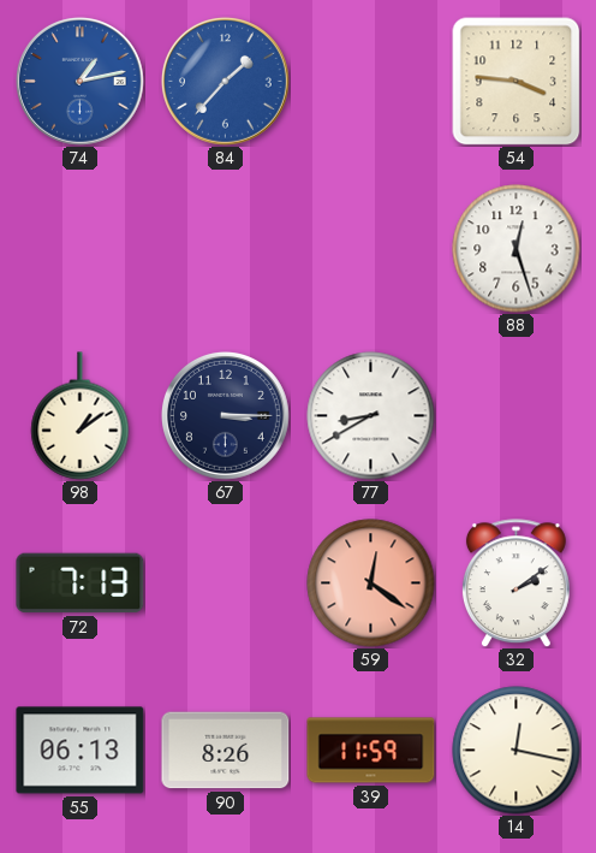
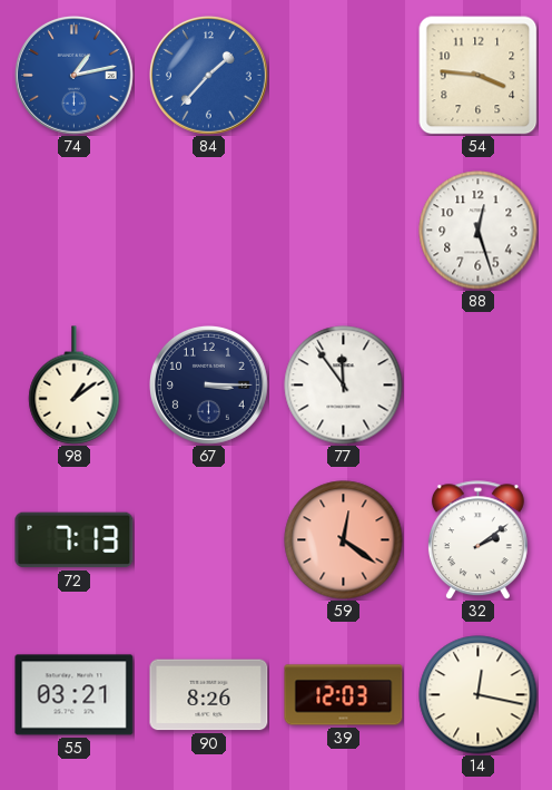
77: 8:40 -> 11:54
55: 06:13 -> 03:21
39: 11:59 -> 12:03
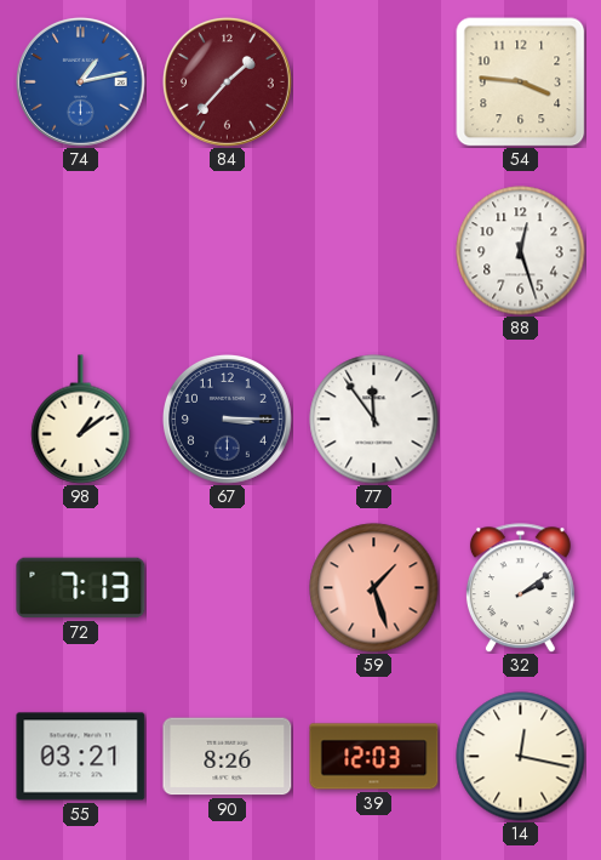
84 dial: blue -> burgundy
59: 12:21 -> 1:27
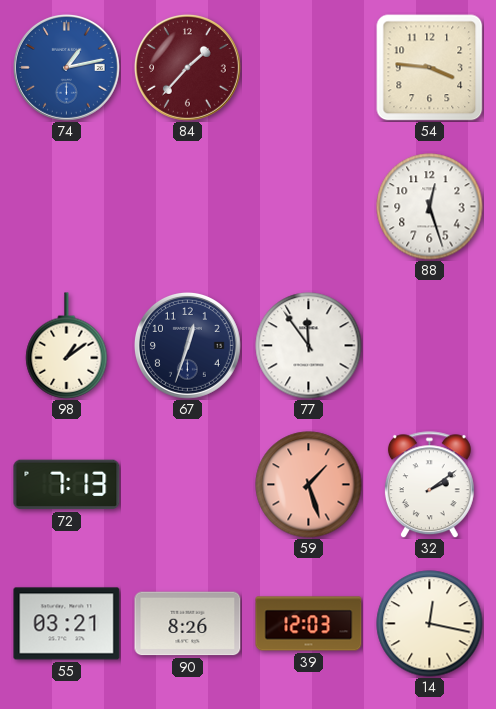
67: 3:15 -> 12:33
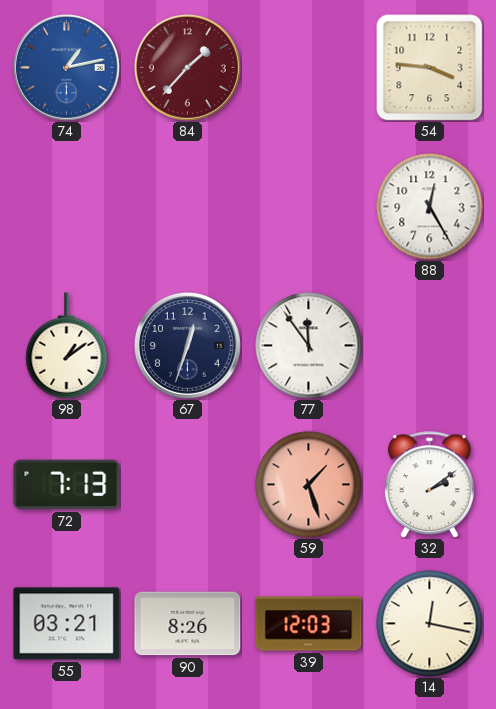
88: 12:27 -> 12:25
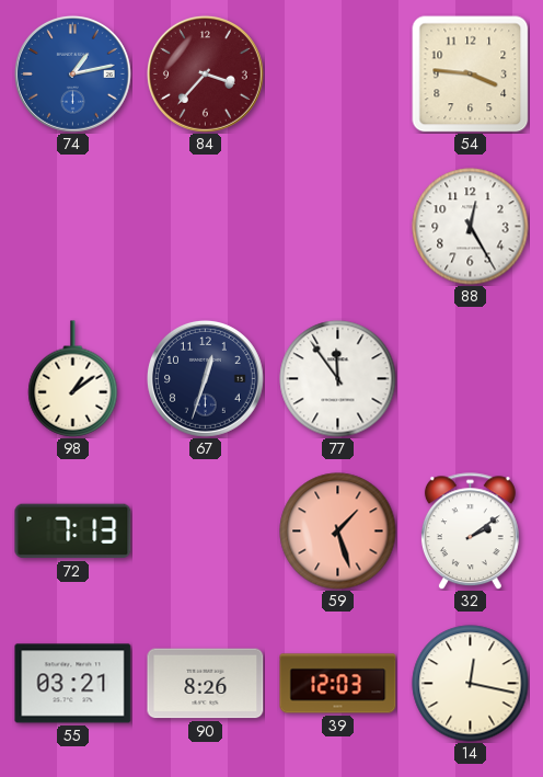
84: 1:37 -> 3:37
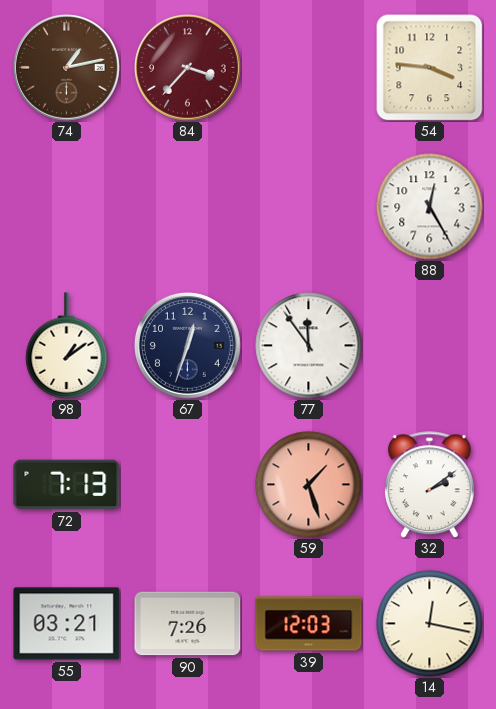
74 dial: blue -> brown
90: 8:26 -> 7:26
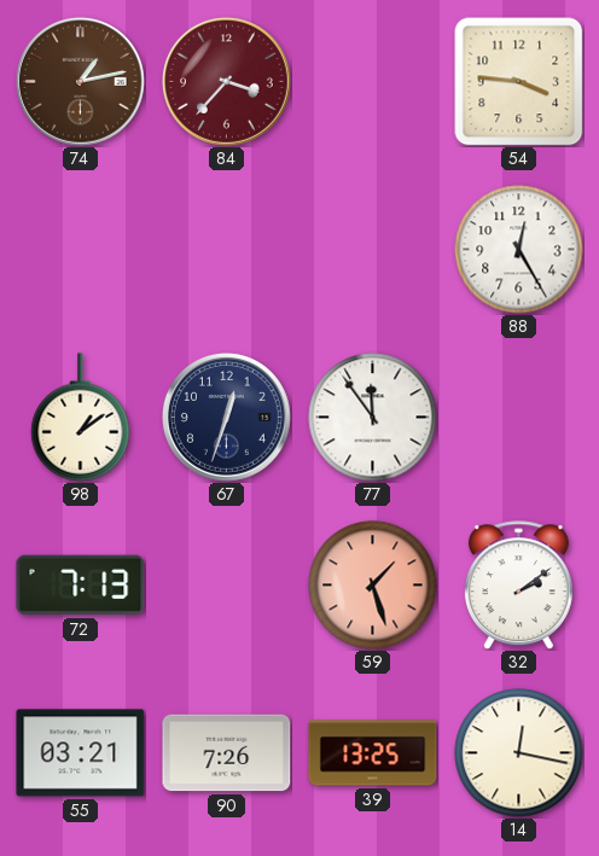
39: 12:03 -> 13:25
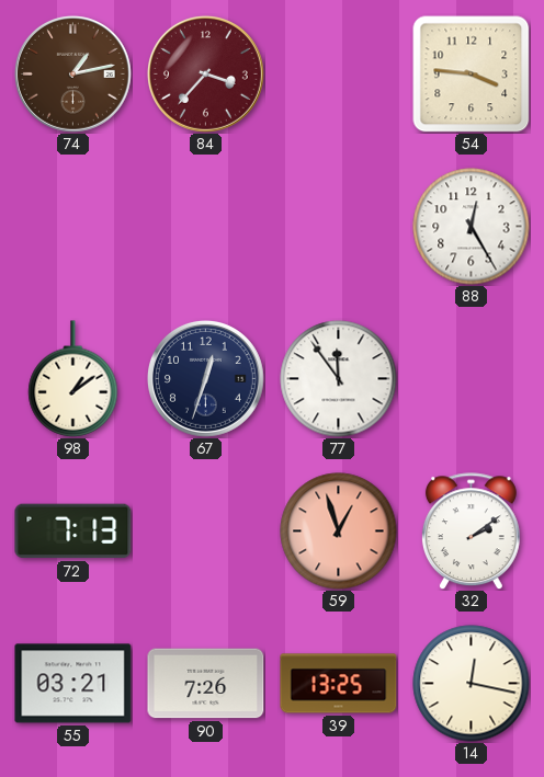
59: 1:27 -> 12:57
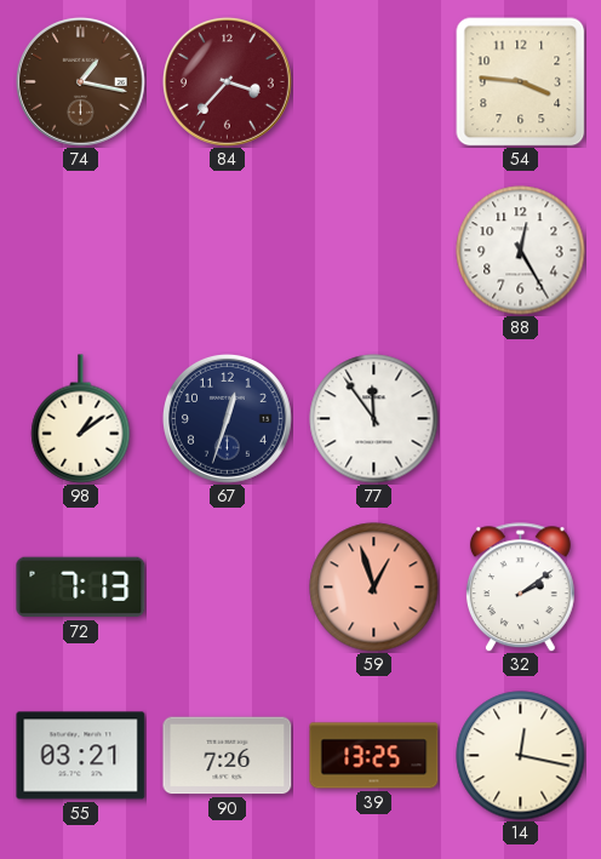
74: 1:13 -> 1:17
